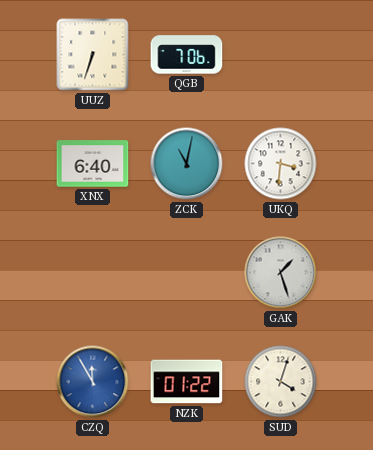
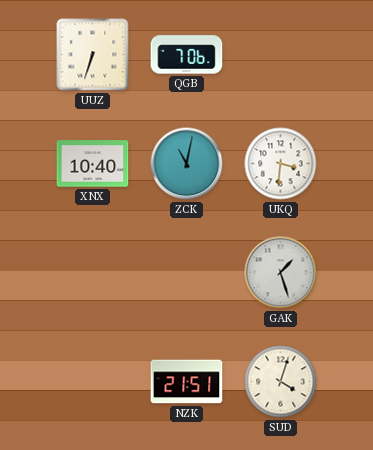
XNX: 6:40 -> 10:40
CZQ: 11:55 -> none
NZK: 01:22 -> 21:51
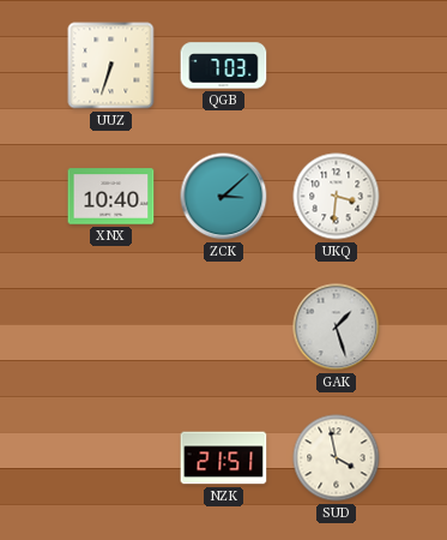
QGB: 7:06 -> 7:03
ZCK: 11:02 -> 3:08
SUD: 4:03 -> 3:58
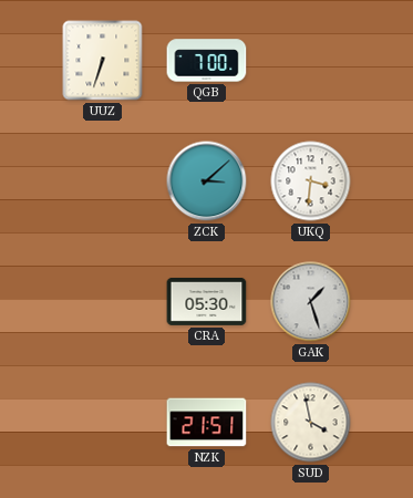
QGB: 7:03 -> 7:00
XNX: 10:40 -> none
CRA: none -> 05:30
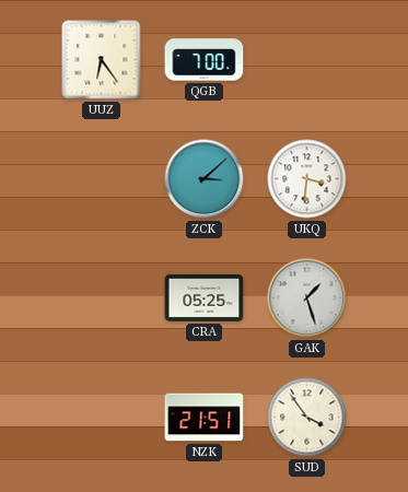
UUZ: 6:33 -> 6:24
CRA: 05:30 -> 05:25
SUD: 3:58 -> 3:54
